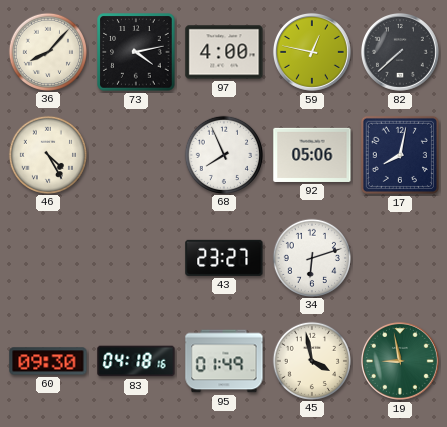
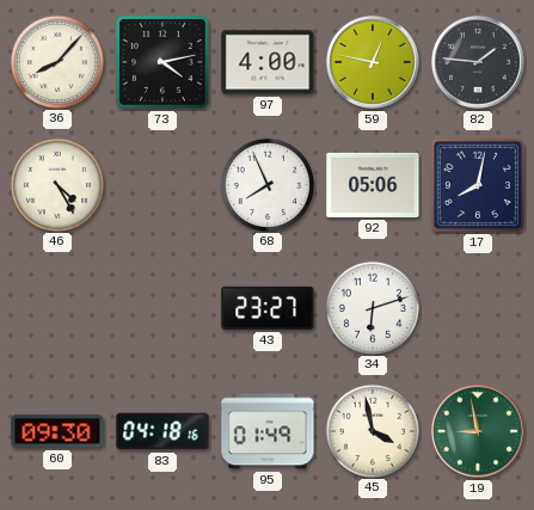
82: 7:38 -> 1:46
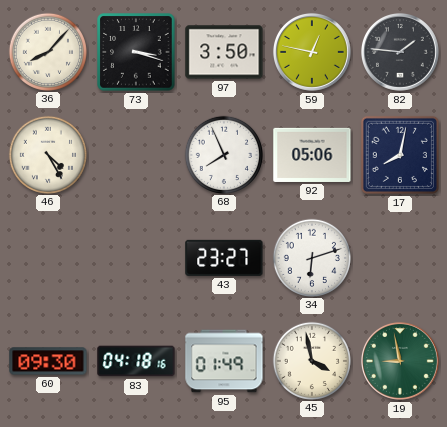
73: 4:13 -> 3:18
97: 4:00 -> 3:50
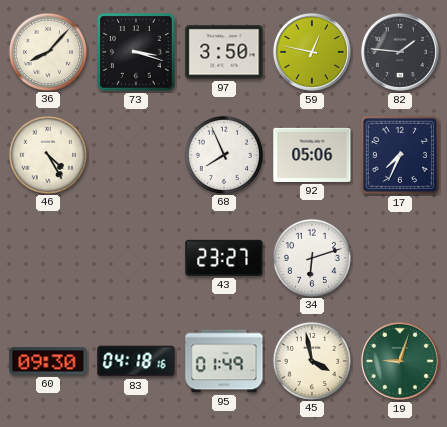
17: 8:02 -> 7:34
19: 8:58 -> 9:03
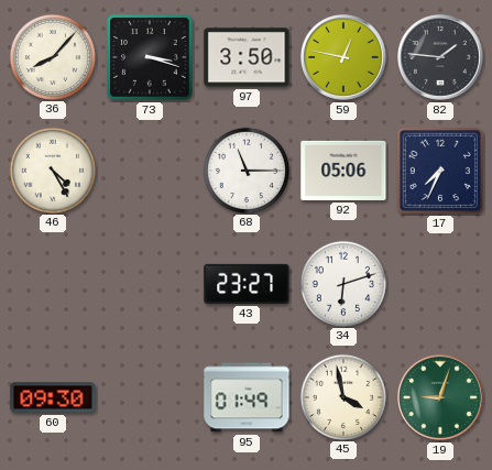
68: 7:56 -> 11:15
83: 04:18 -> none
